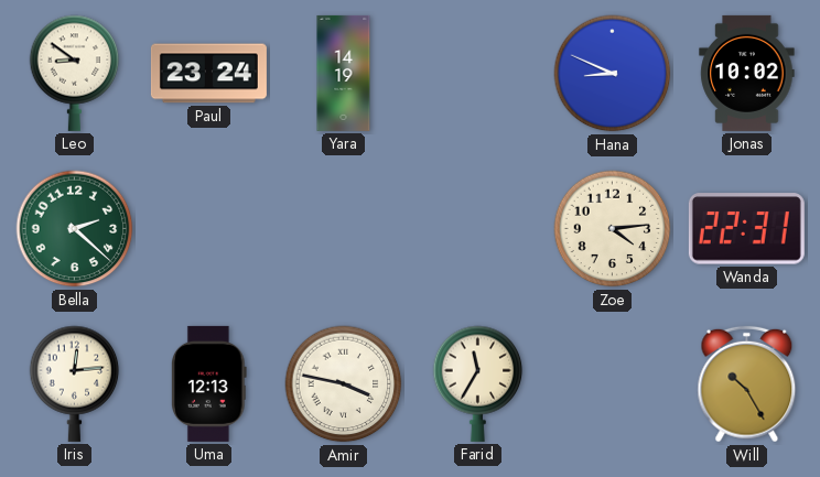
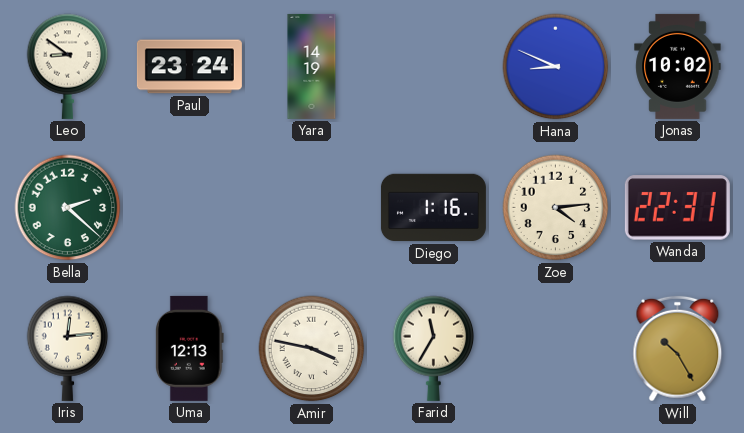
Diego: none -> 1:16
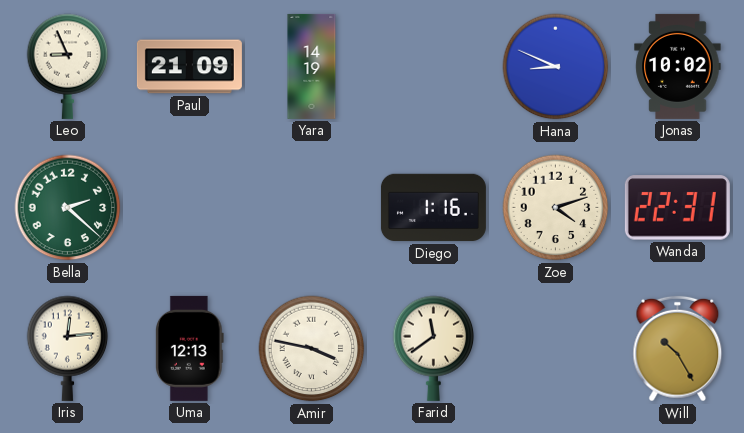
Leo: 8:51 -> 8:56
Paul: 23:24 -> 21:09
Zoe: 4:14 -> 4:12
Farid: 11:35 -> 11:39
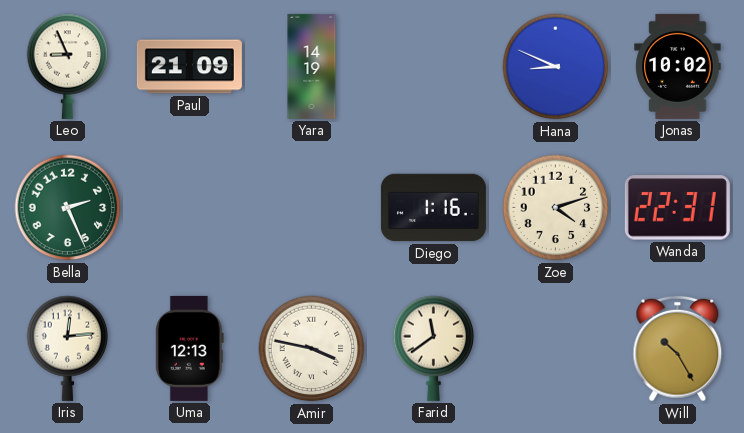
Bella: 2:22 -> 2:26
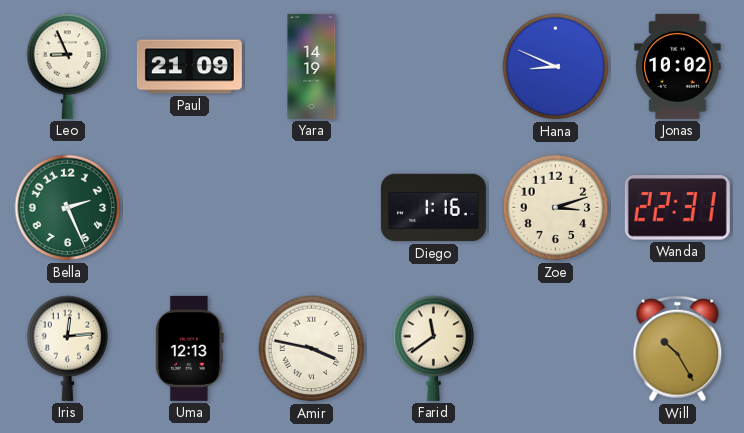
Zoe: 4:12 -> 3:12
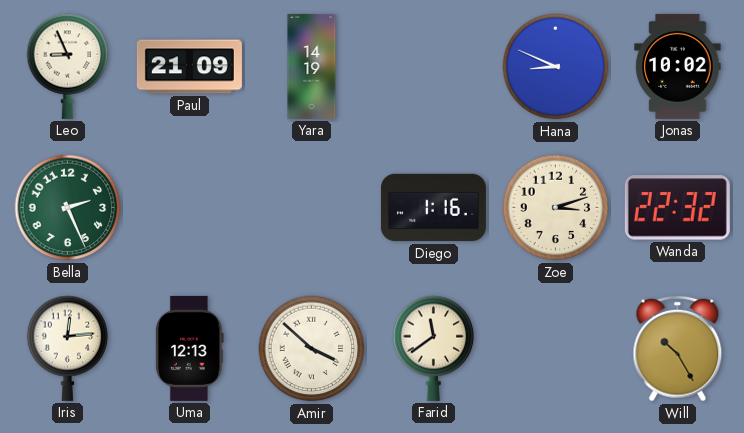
Wanda: 22:31 -> 22:32
Amir: 3:47 -> 3:52
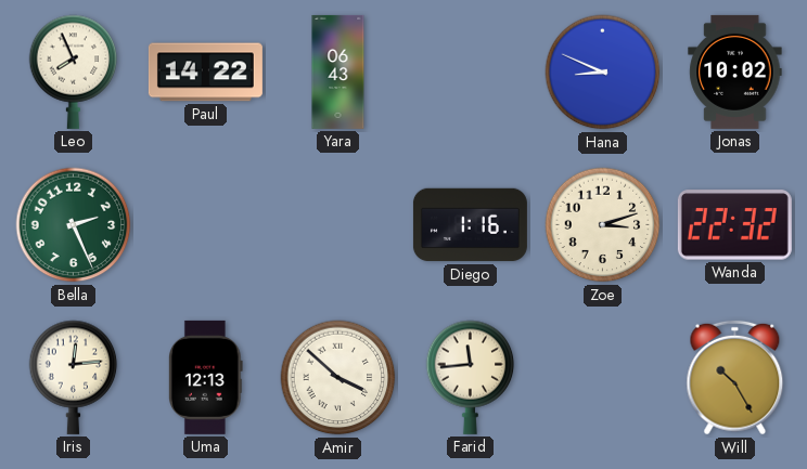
Leo: 8:56 -> 7:56
Paul: 21:09 -> 14:22
Yara: 14:19 -> 06:43
Farid: 11:39 -> 11:44
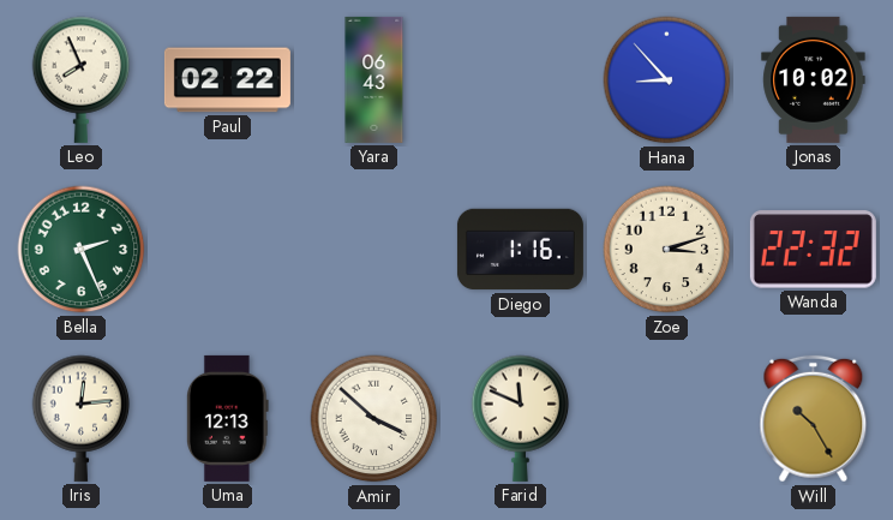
Paul: 14:22 -> 02:22
Hana: 8:49 -> 8:53
Farid: 11:44 -> 11:49
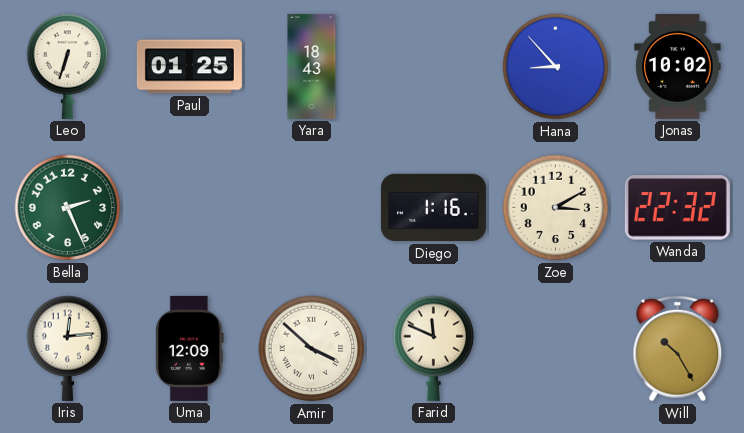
Leo: 7:56 -> 6:33
Paul: 02:22 -> 01:25
Yara: 06:43 -> 18:43
Zoe: 3:12 -> 3:10
Uma: 12:13 -> 12:09
